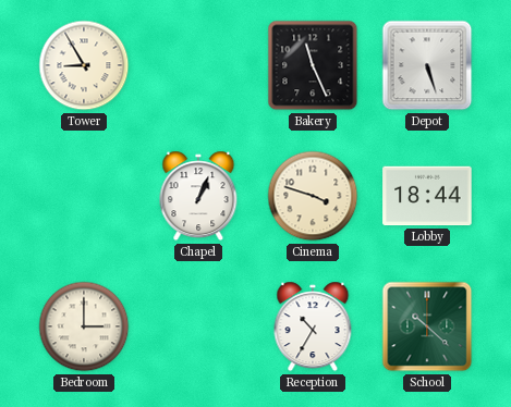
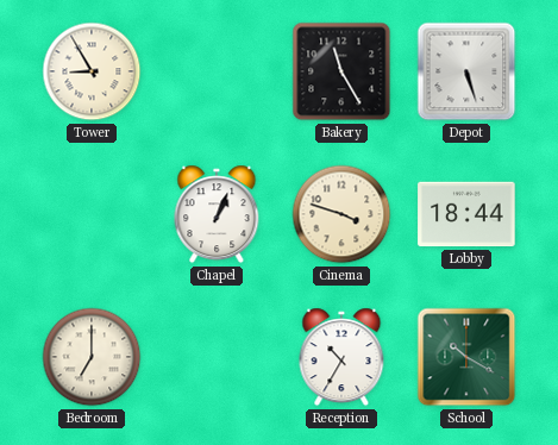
Bakery: 11:26 -> 11:25
Bedroom: 3:00 -> 7:00
School: 10:22 -> 10:20
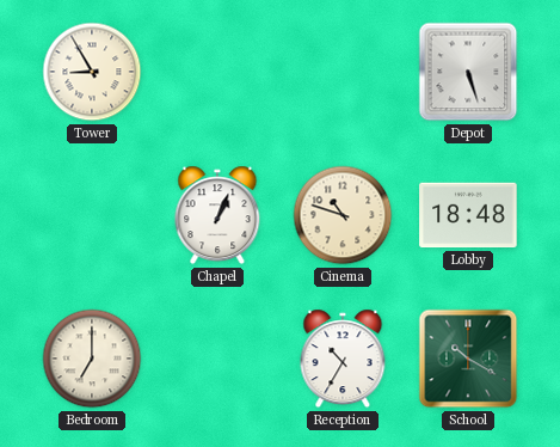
Bakery: 11:25 -> none
Cinema: 3:48 -> 10:48
Lobby: 18:44 -> 18:48
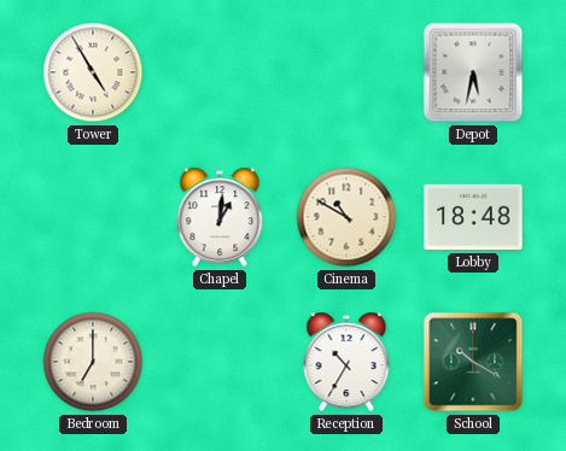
Tower: 8:55 -> 4:55
Depot: 5:27 -> 5:32
Chapel: 1:04 -> 1:01
Cinema: 10:48 -> 10:50
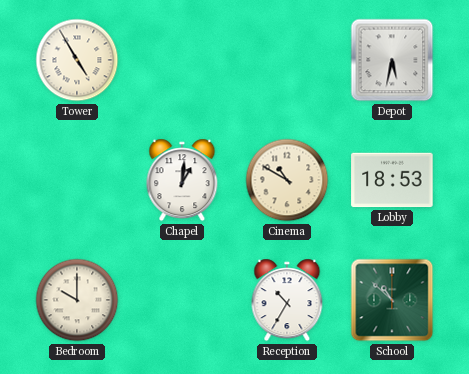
Lobby: 18:48 -> 18:53
Bedroom: 7:00 -> 10:00
School: 10:20 -> 10:52
